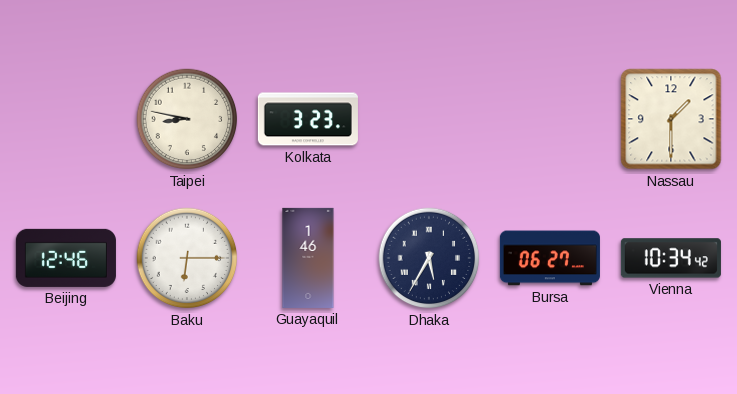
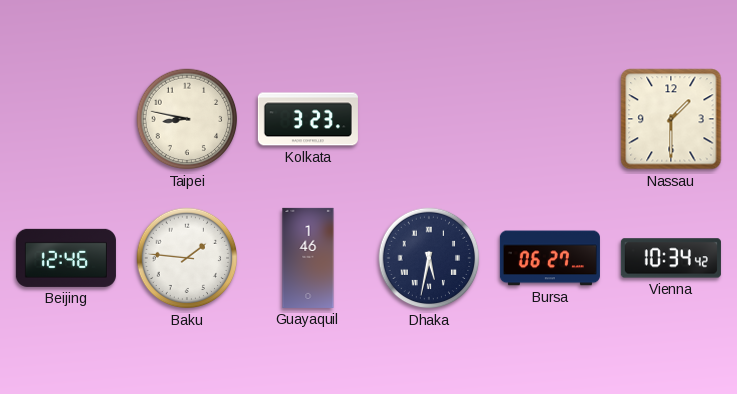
Baku: 6:15 -> 1:46
Dhaka: 5:35 -> 5:32
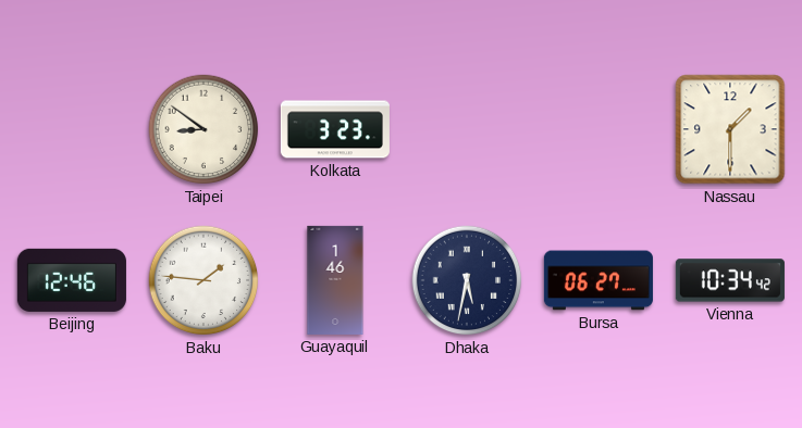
Taipei: 8:47 -> 8:51
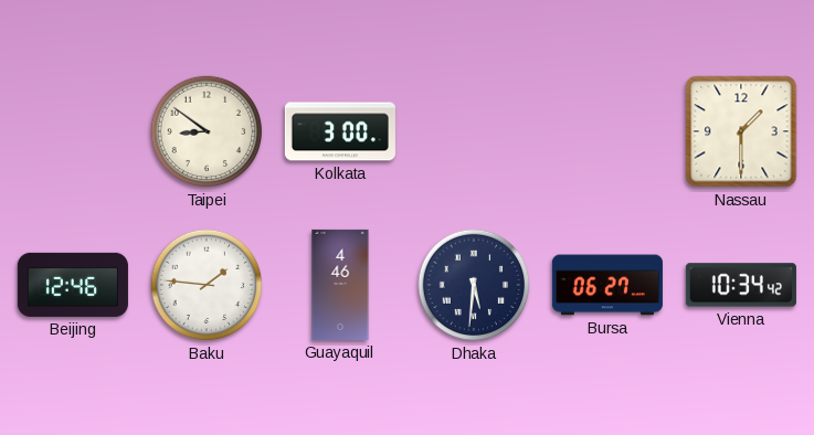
Kolkata: 3:23 -> 3:00
Guayaquil: 1:46 -> 4:46
Dhaka: 5:32 -> 5:31
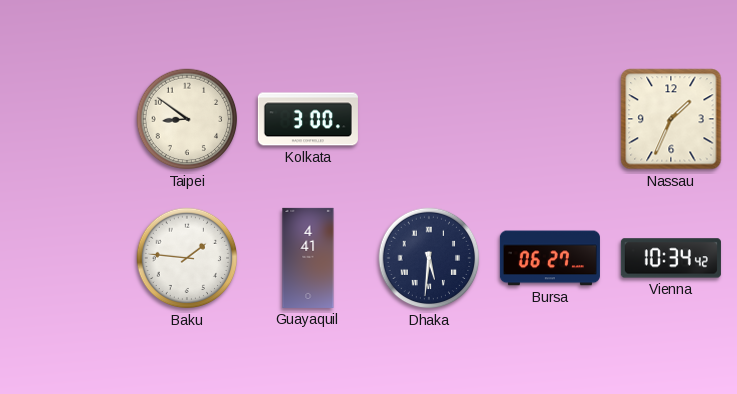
Nassau: 1:30 -> 1:34
Beijing: 12:46 -> none
Guayaquil: 4:46 -> 4:41
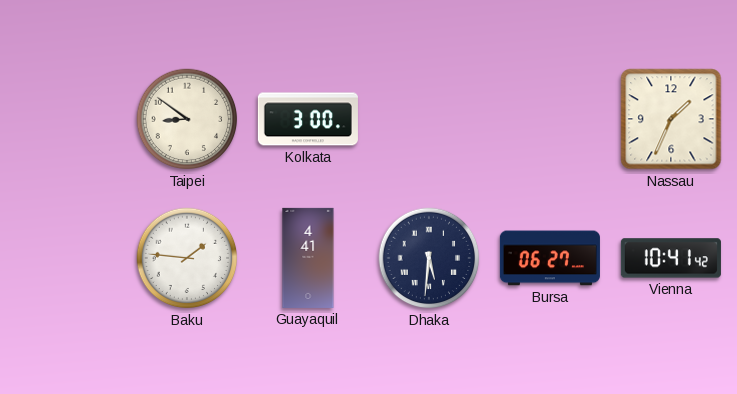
Vienna: 10:34 -> 10:41
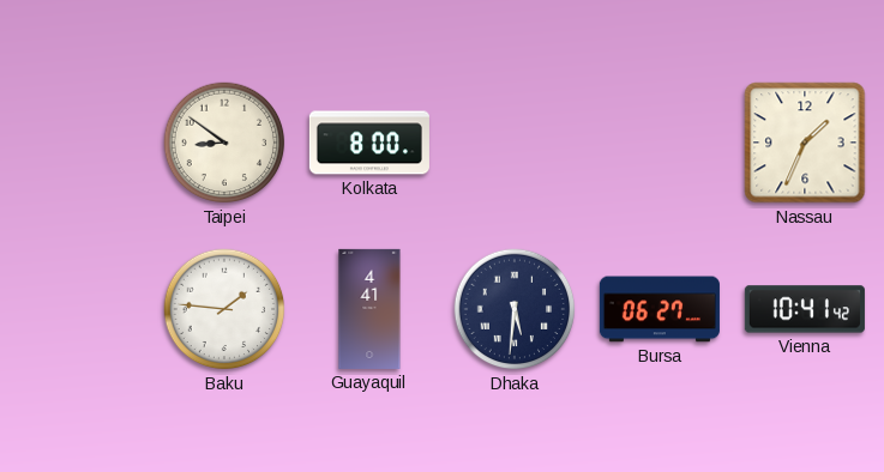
Kolkata: 3:00 -> 8:00
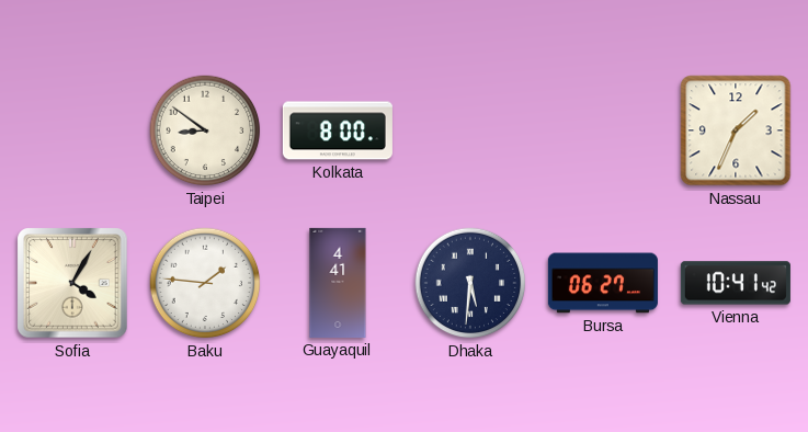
Sofia: none -> 4:05
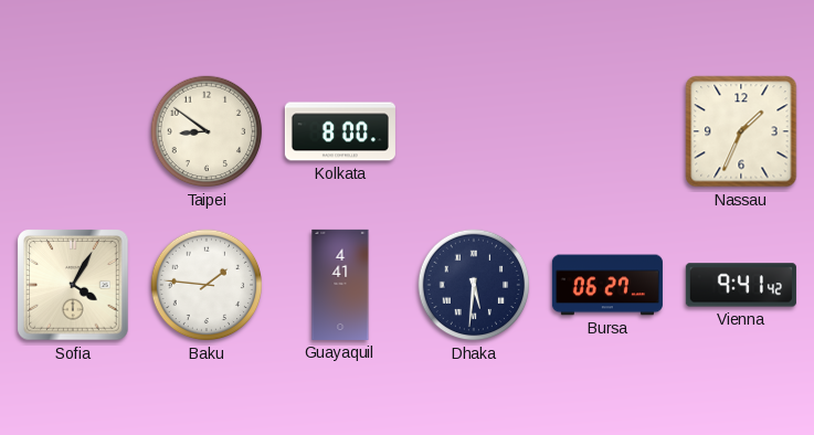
Vienna: 10:41 -> 9:41
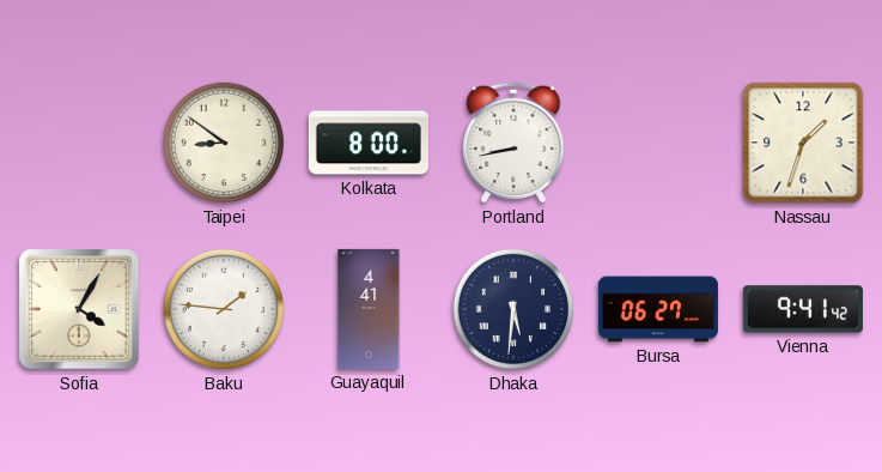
Portland: none -> 8:43
Nassau: 1:34 -> 1:33
